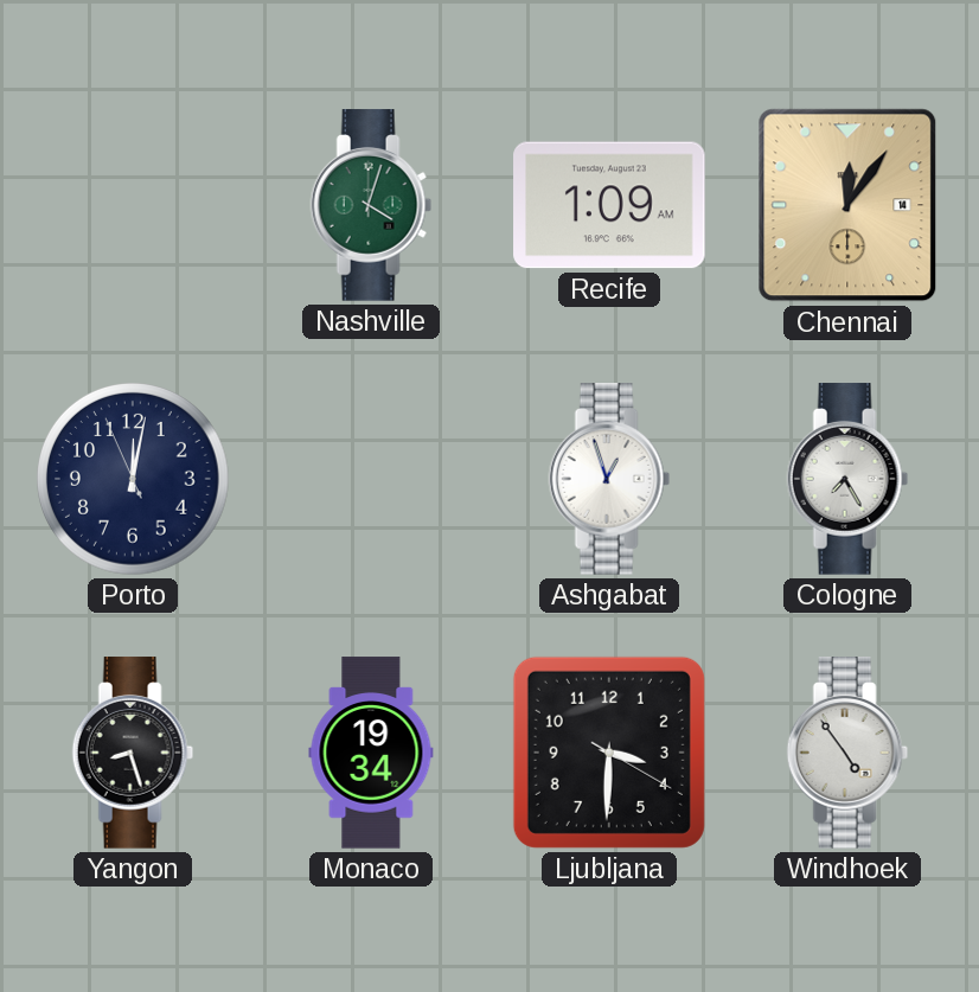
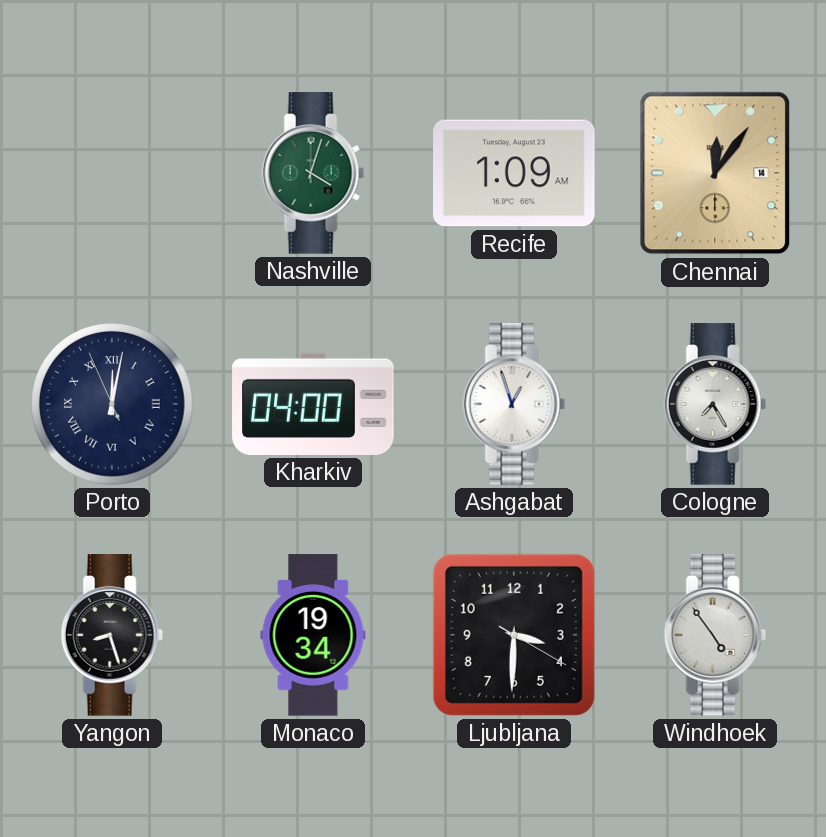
Porto numerals: Arabic -> Roman
Kharkiv: none -> 04:00
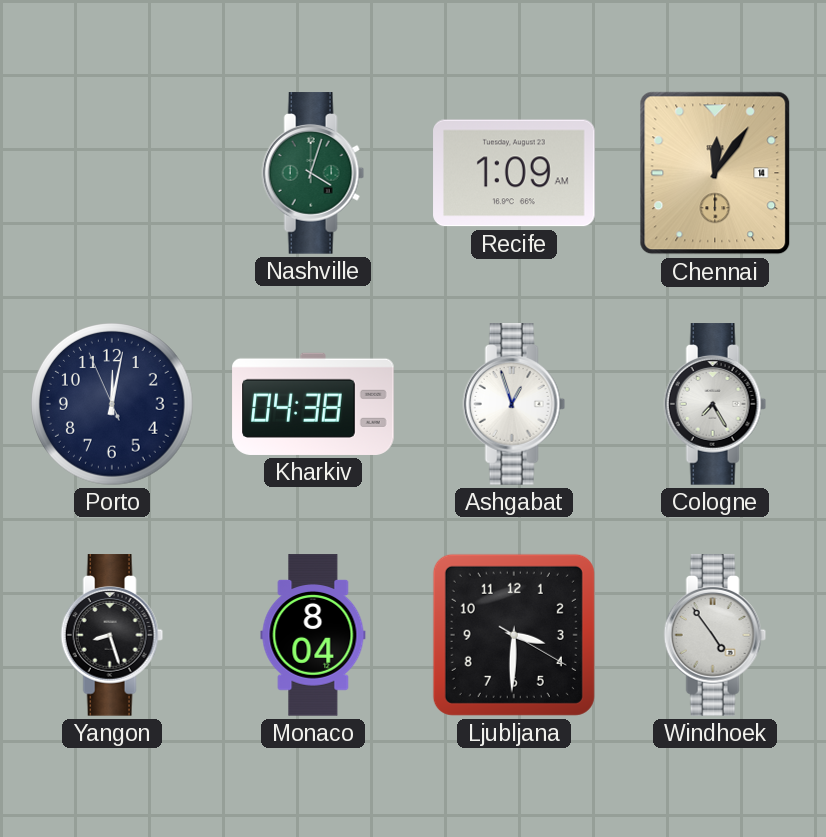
Porto numerals: Roman -> Arabic
Kharkiv: 04:00 -> 04:38
Monaco: 19:34 -> 8:04
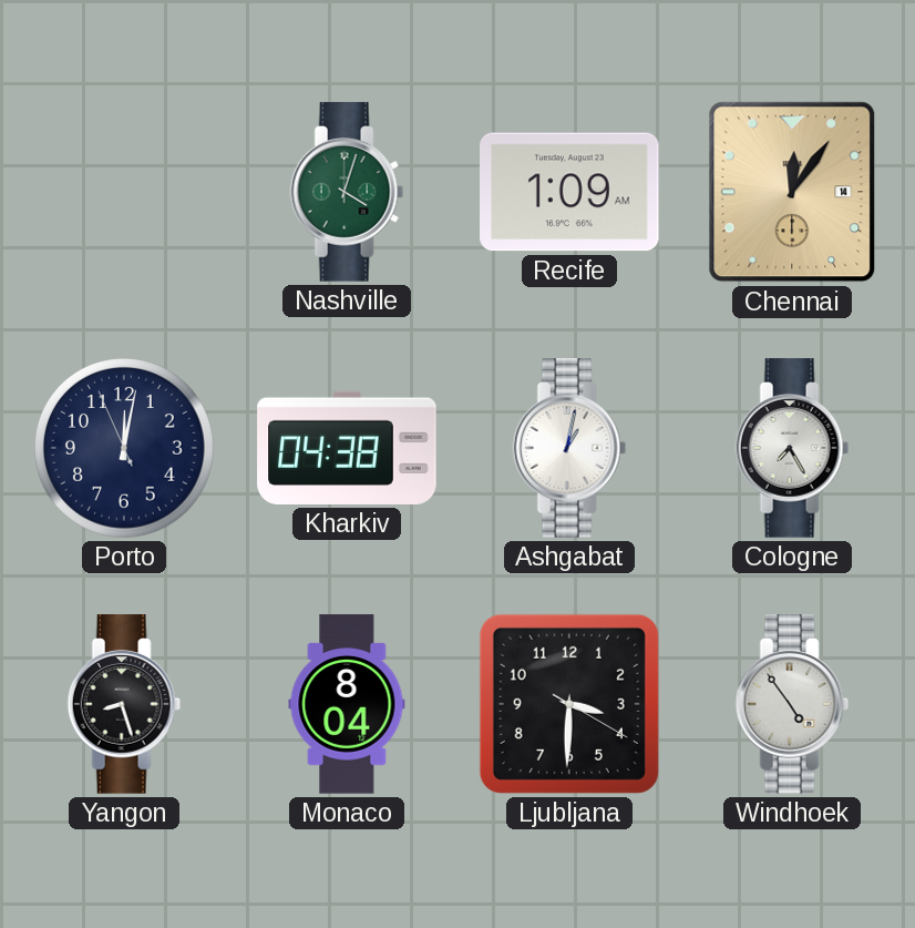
Ashgabat: 12:57 -> 1:02
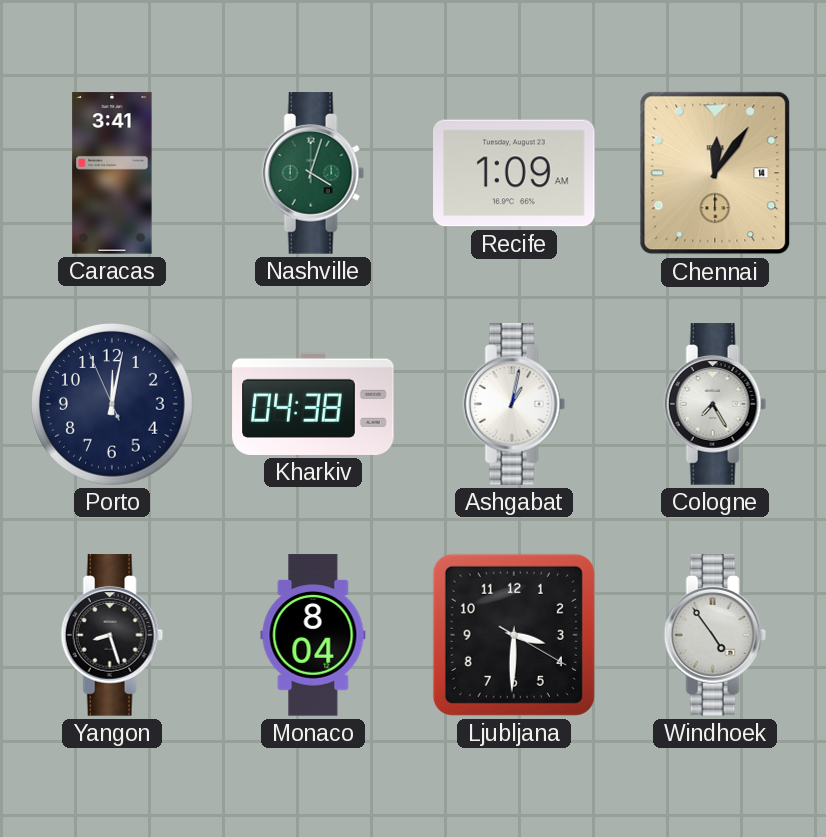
Caracas: none -> 3:41
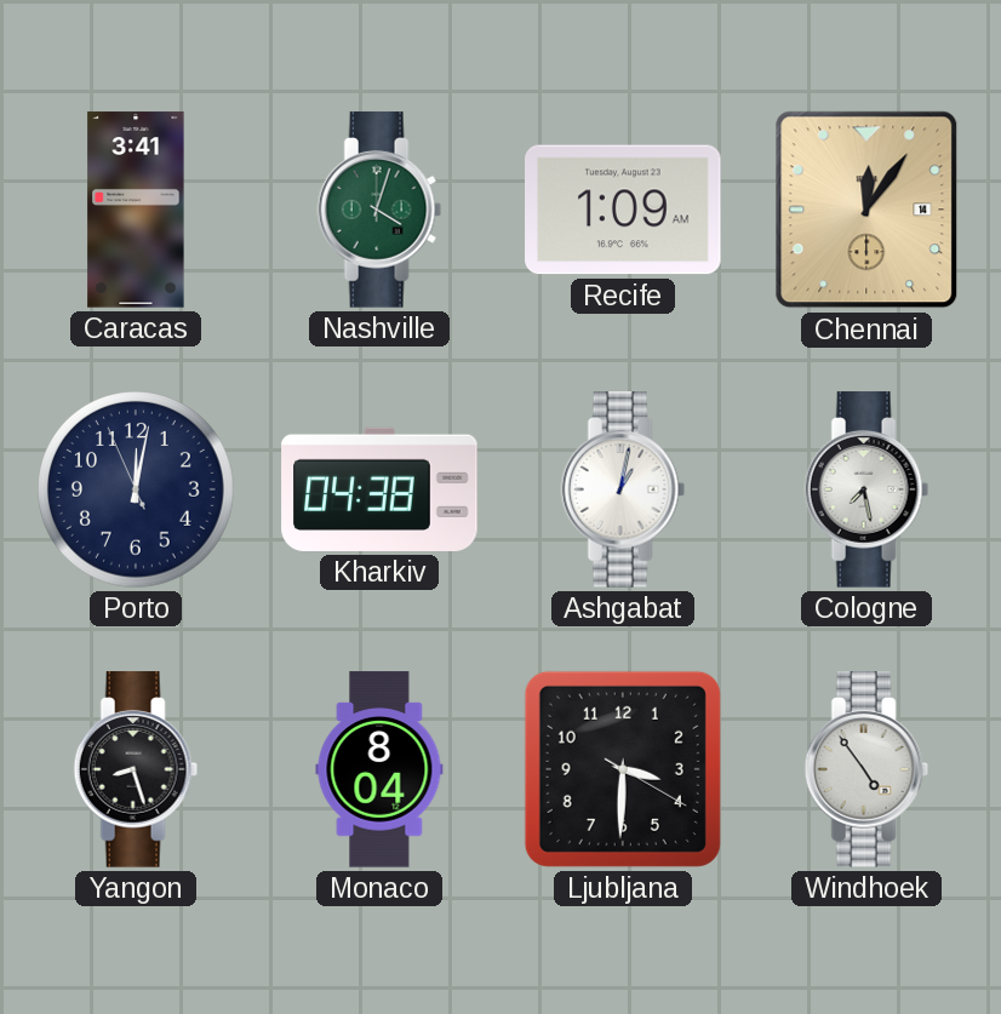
Cologne: 7:25 -> 7:28
